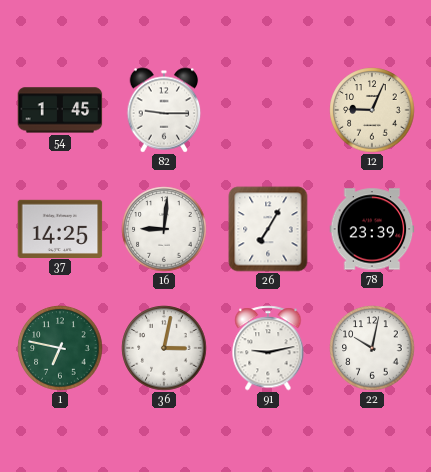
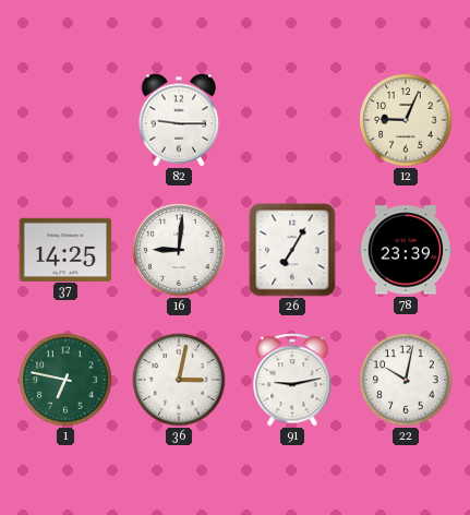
54: 1:45 -> none
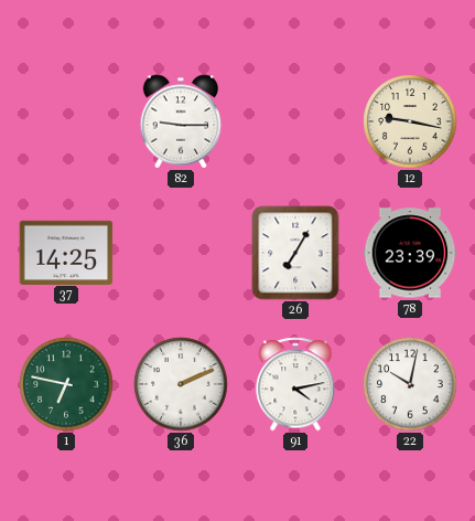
12: 9:04 -> 9:17
16: 9:01 -> none
36: 3:02 -> 2:11
91: 9:13 -> 4:13
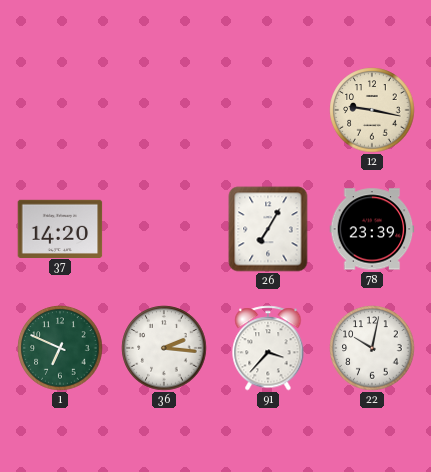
82: 9:15 -> none
37: 14:25 -> 14:20
1: 6:47 -> 6:49
36: 2:11 -> 2:16
91: 4:13 -> 3:37
